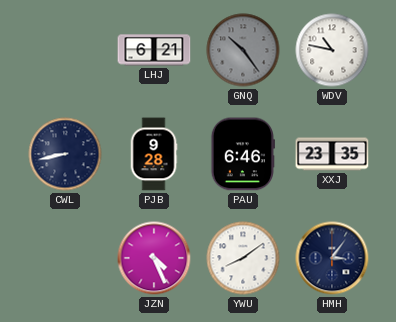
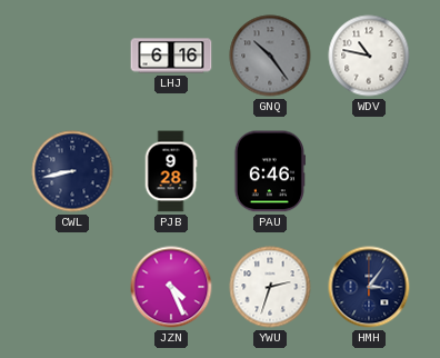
LHJ: 6:21 -> 6:16
XXJ: 23:35 -> none
YWU: 8:09 -> 2:33
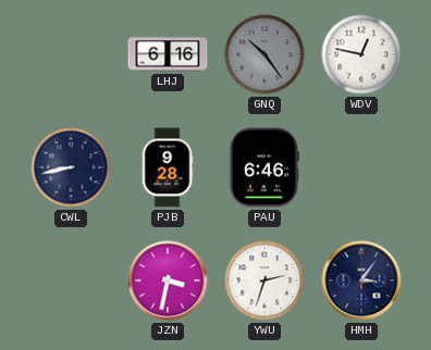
WDV: 10:47 -> 12:47
JZN: 4:26 -> 3:32
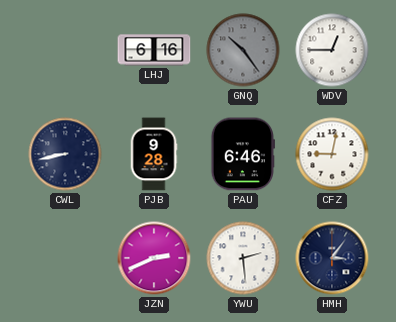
WDV: 12:47 -> 12:45
CFZ: none -> 9:02
JZN: 3:32 -> 2:41
YWU: 2:33 -> 2:29
